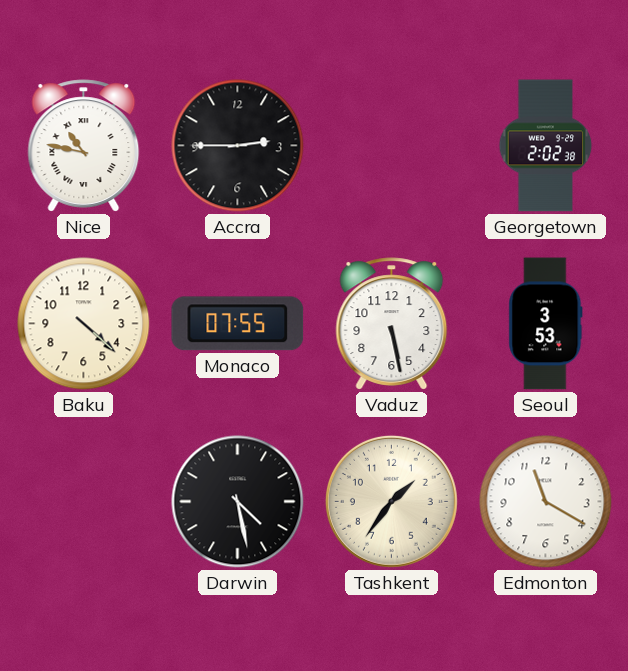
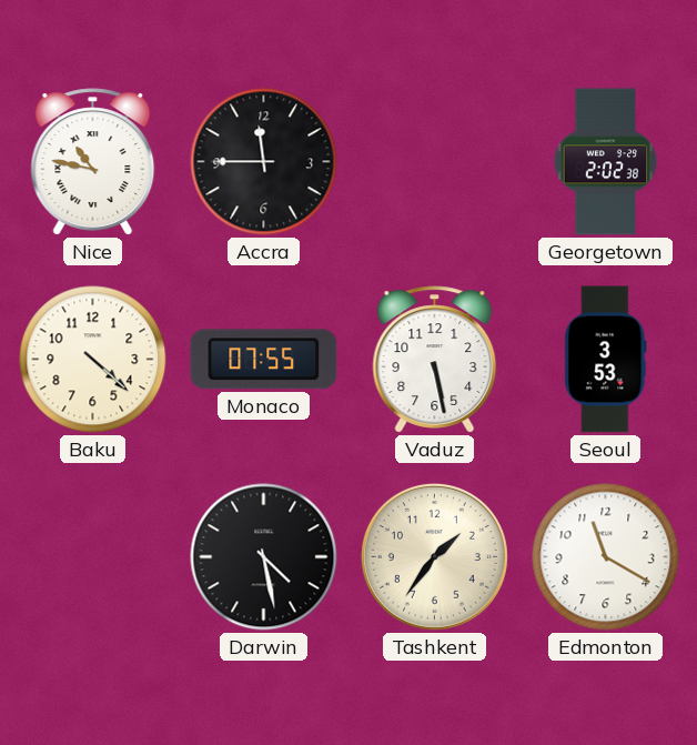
Accra: 2:45 -> 11:45
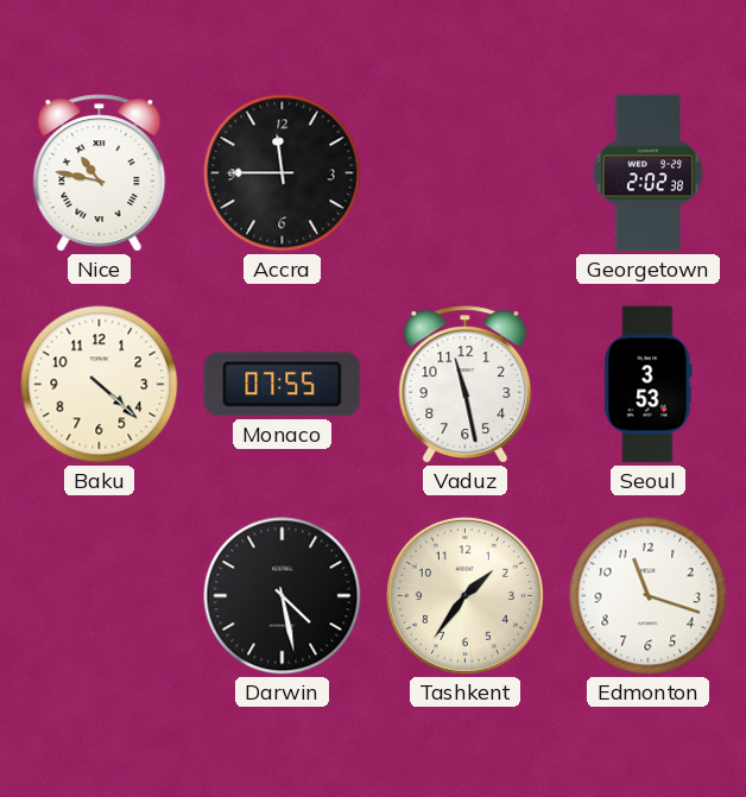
Vaduz: 5:28 -> 11:28
Edmonton: 11:20 -> 11:18
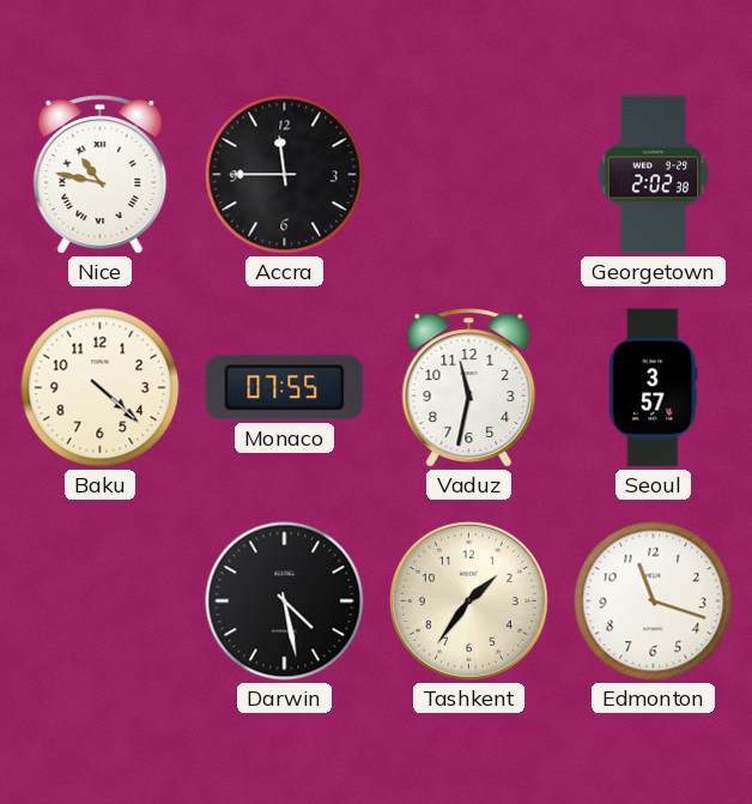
Vaduz: 11:28 -> 11:32
Seoul: 3:53 -> 3:57
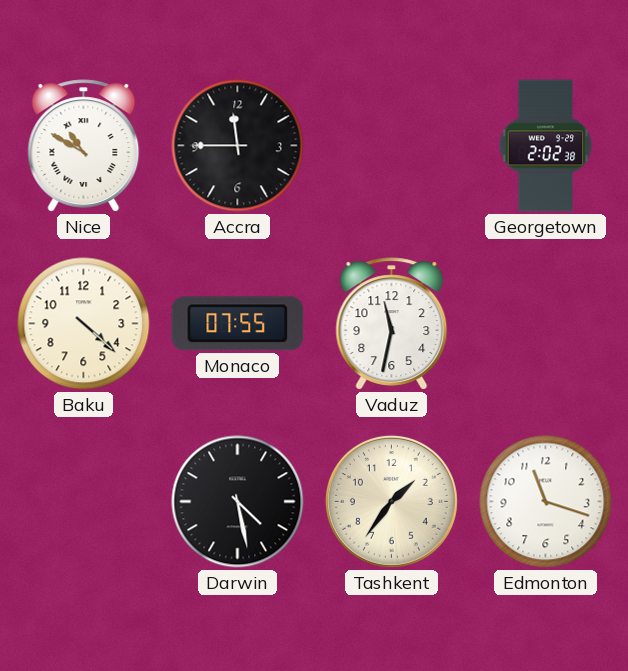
Nice: 10:47 -> 10:50
Seoul: 3:57 -> none
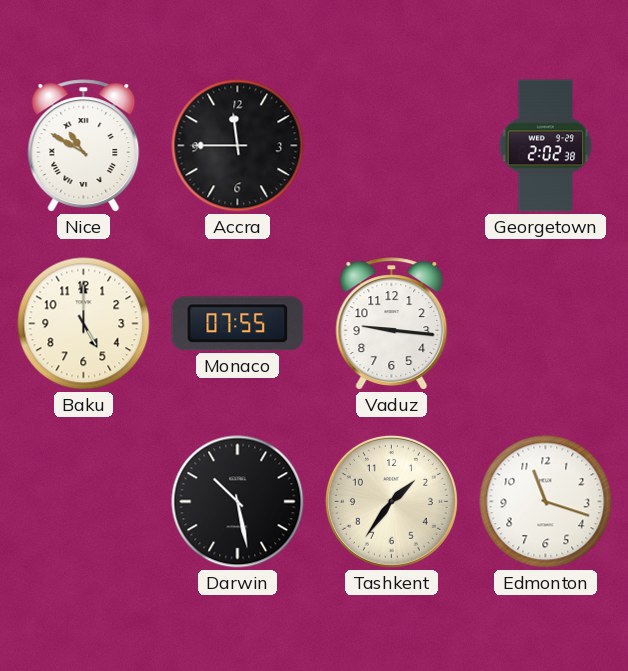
Baku: 4:22 -> 5:00
Vaduz: 11:32 -> 9:16
Darwin: 4:28 -> 10:28
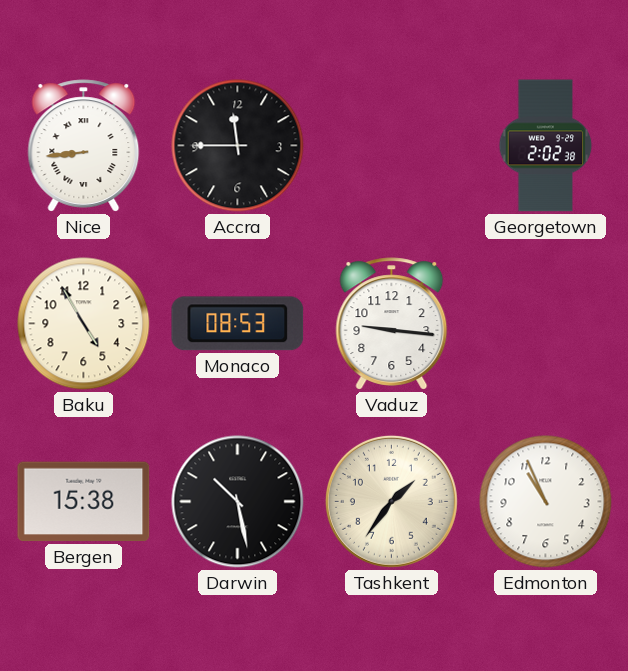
Nice: 10:50 -> 8:44
Baku: 5:00 -> 4:55
Monaco: 07:55 -> 08:53
Bergen: none -> 15:38
Edmonton: 11:18 -> 10:56
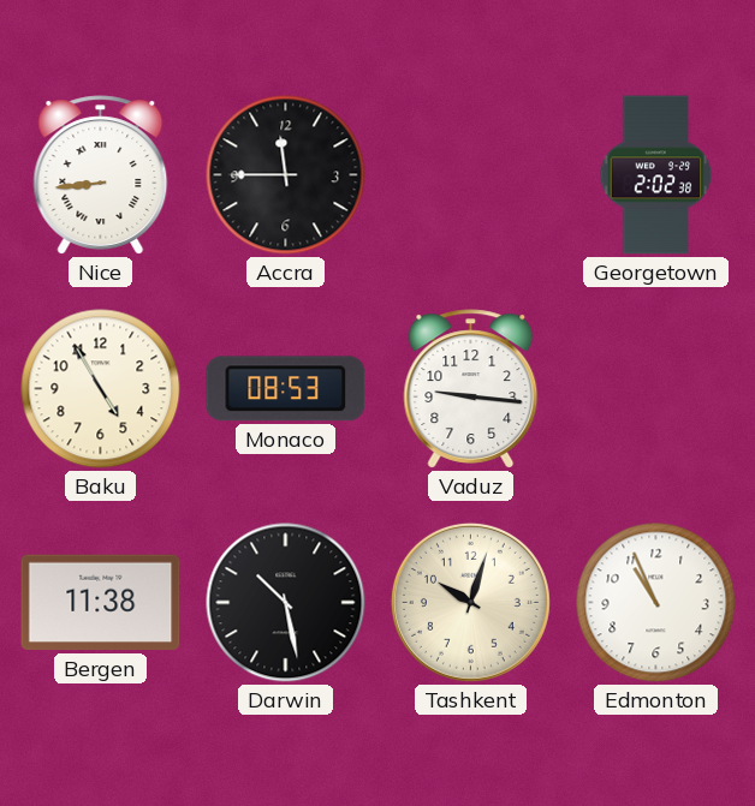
Bergen: 15:38 -> 11:38
Tashkent: 1:36 -> 10:03
